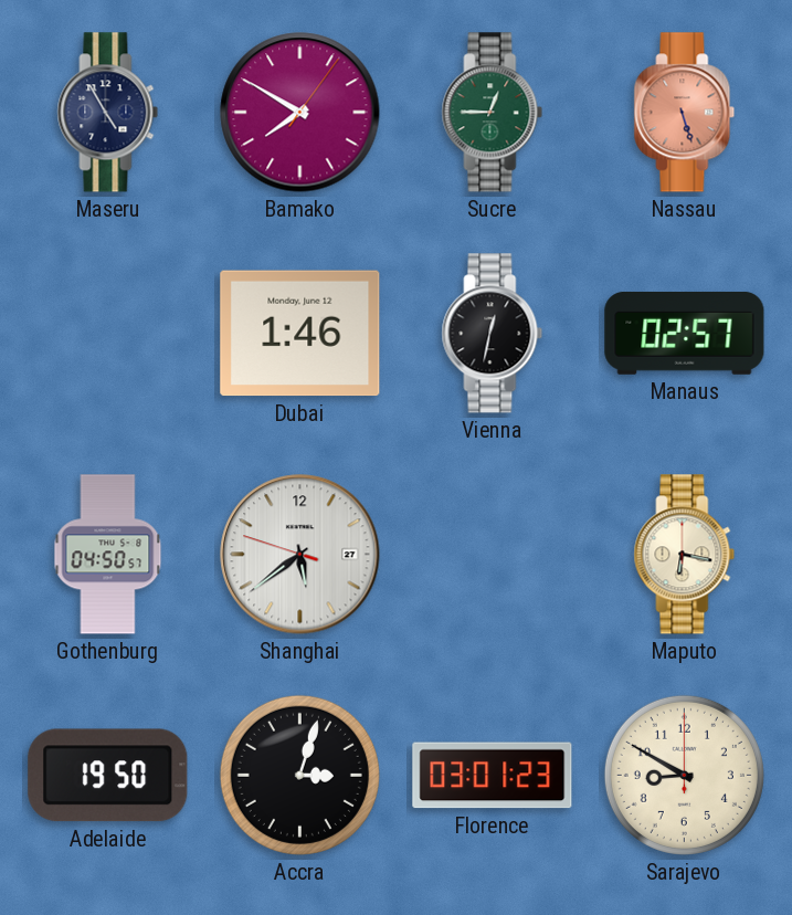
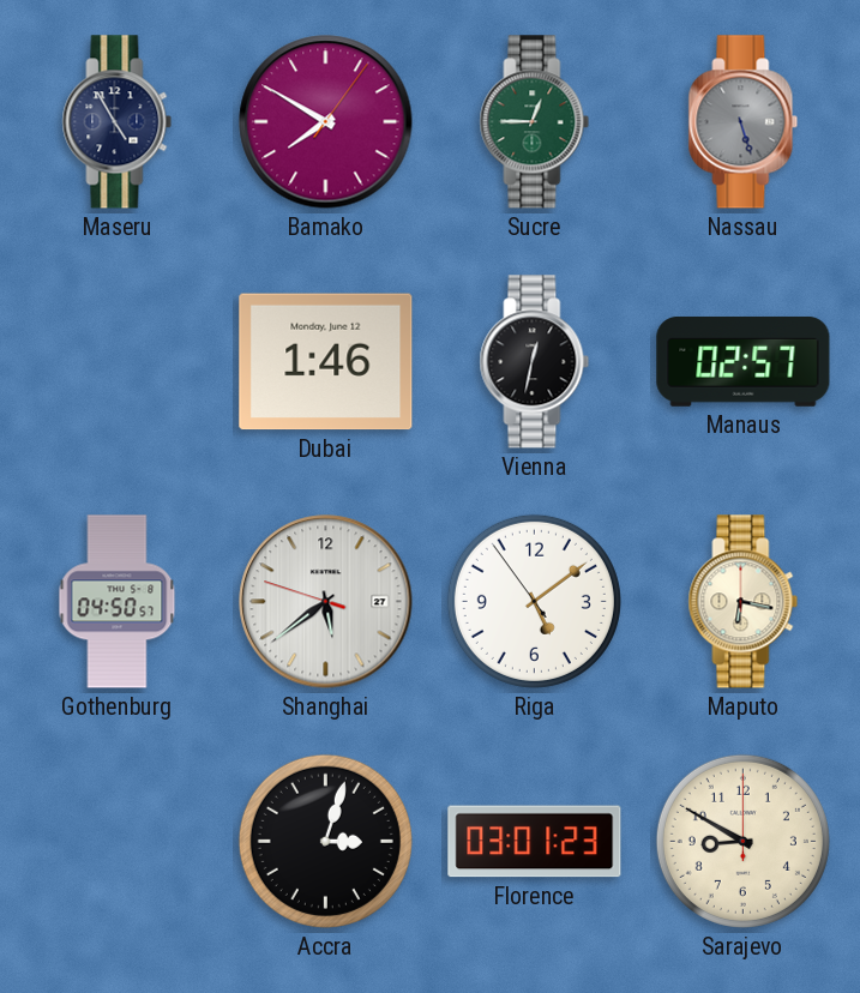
Nassau dial: salmon -> grey
Riga: none -> 5:08
Adelaide: 19:50 -> none
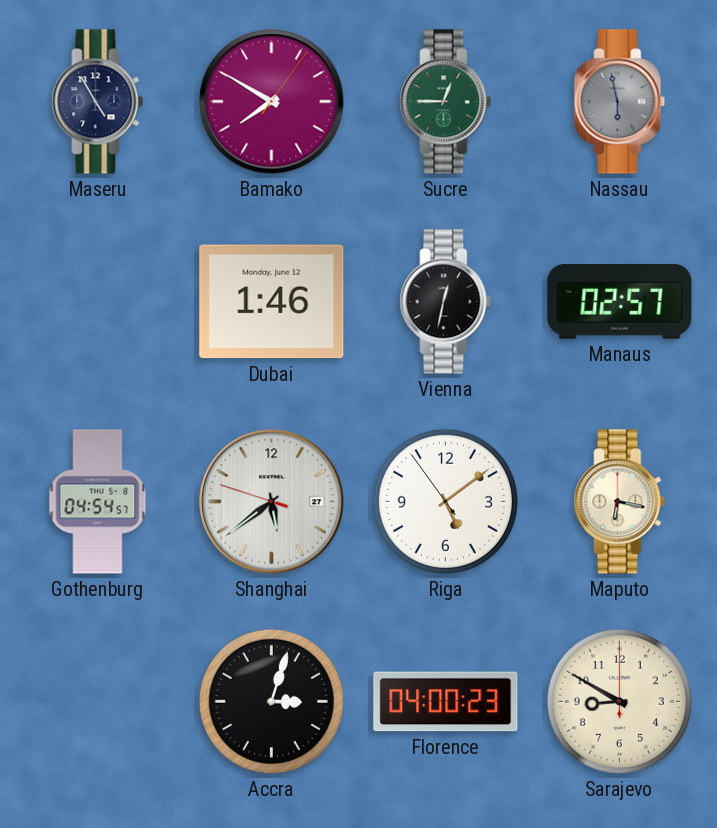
Nassau: 5:27 -> 5:58
Gothenburg: 04:50 -> 04:54
Florence: 03:01 -> 04:00
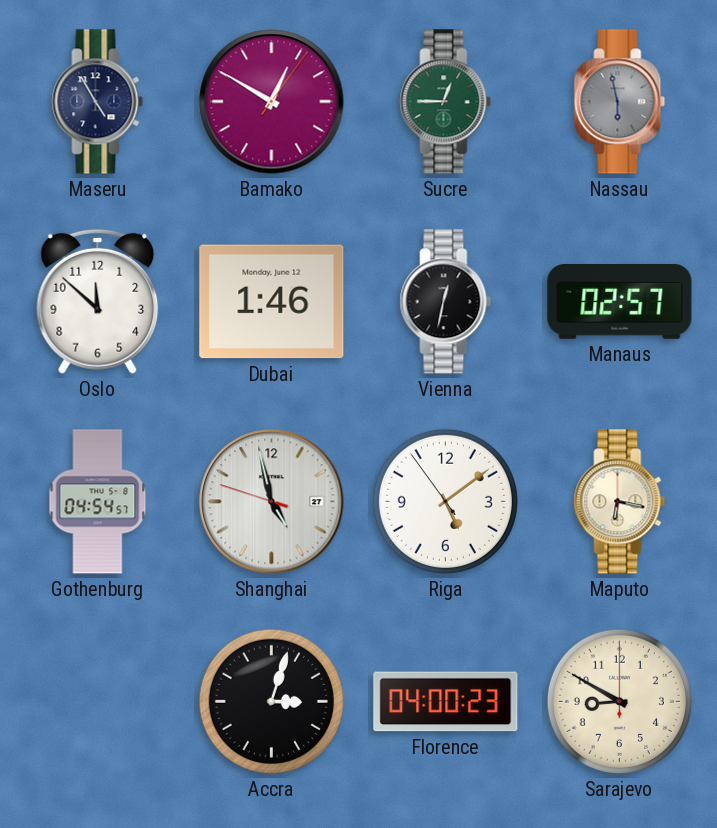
Bamako: 7:50 -> 12:50
Oslo: none -> 11:52
Shanghai: 5:38 -> 4:57
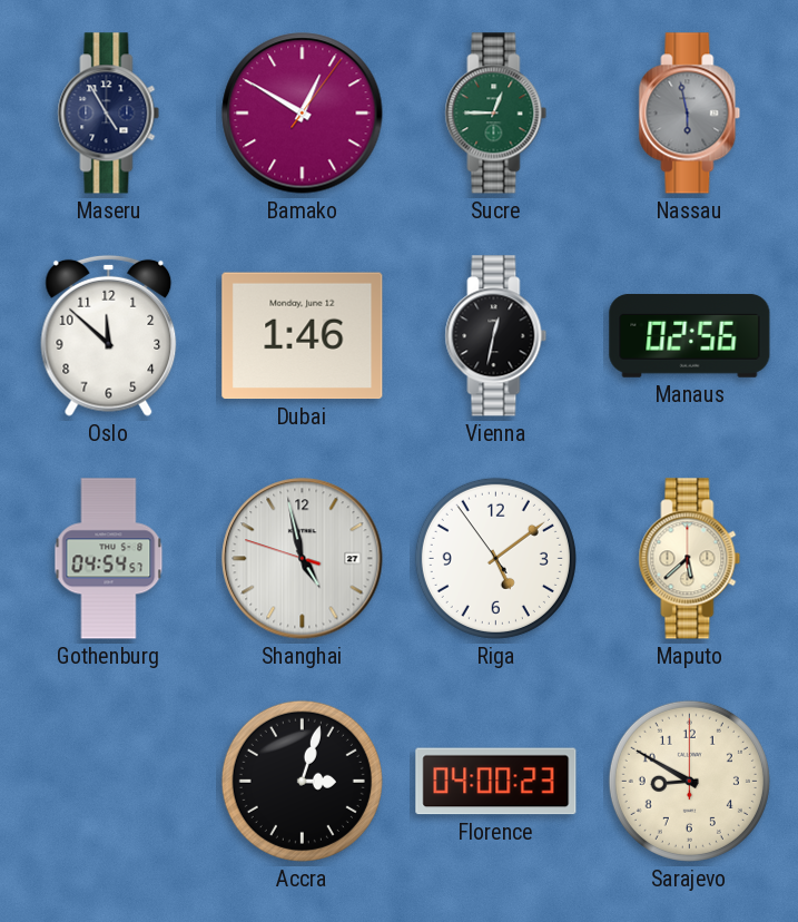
Manaus: 02:57 -> 02:56
Maputo: 6:17 -> 5:38
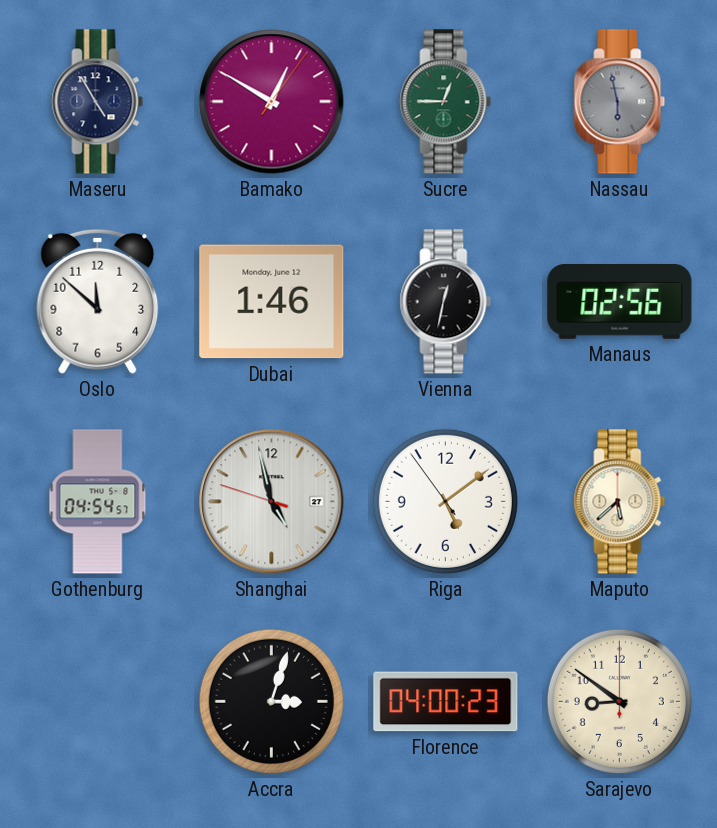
Sarajevo: 8:50 -> 8:51
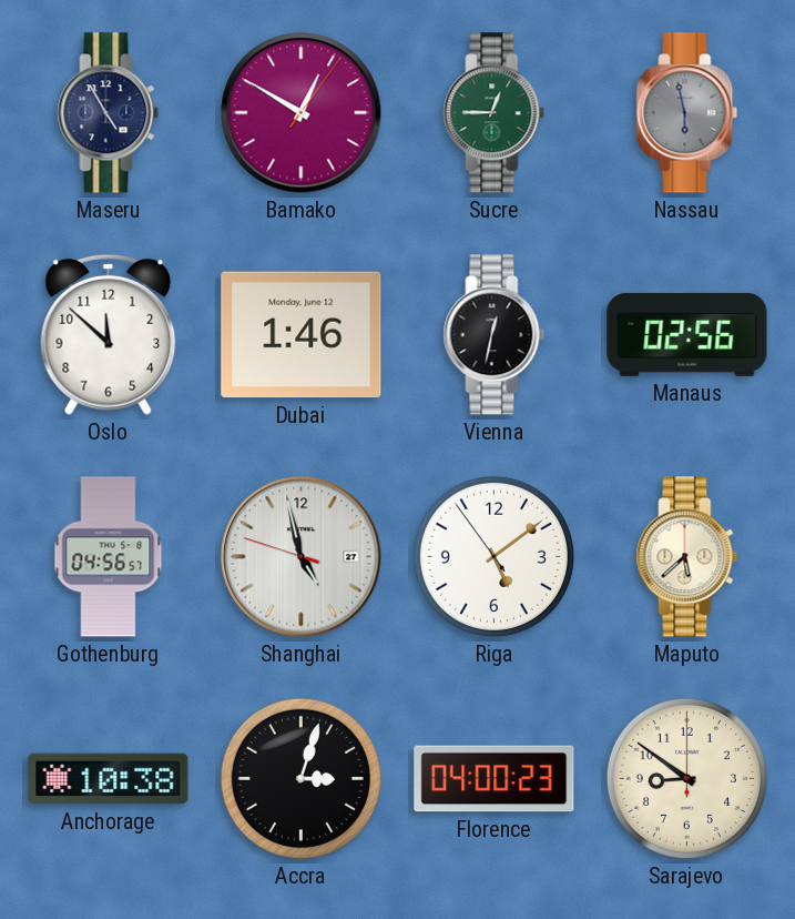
Gothenburg: 04:54 -> 04:56
Anchorage: none -> 10:38
